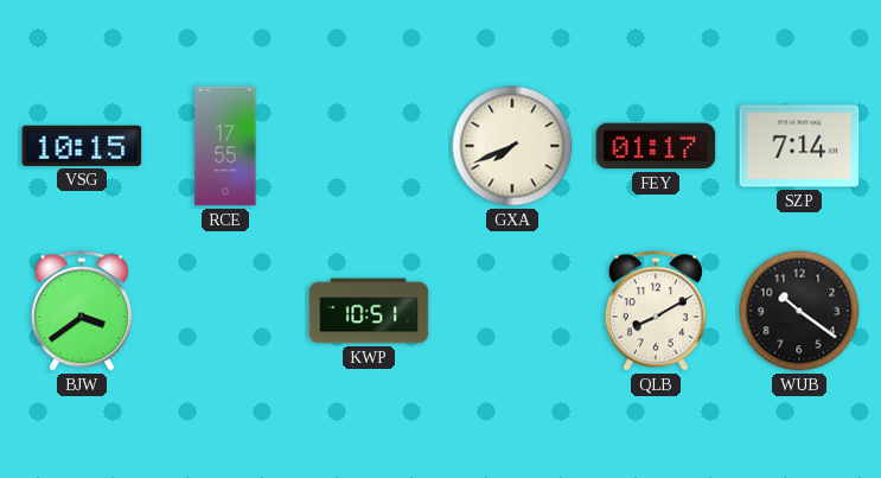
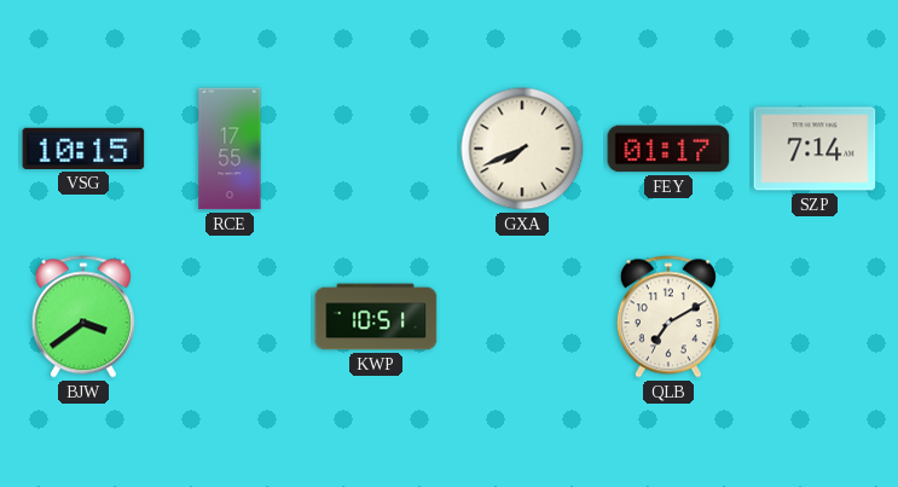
QLB: 8:10 -> 7:10
WUB: 10:21 -> none
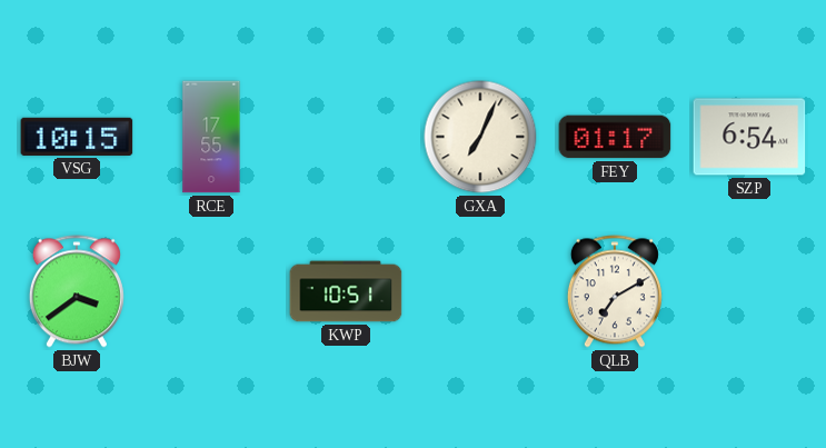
GXA: 7:41 -> 7:04
SZP: 7:14 -> 6:54
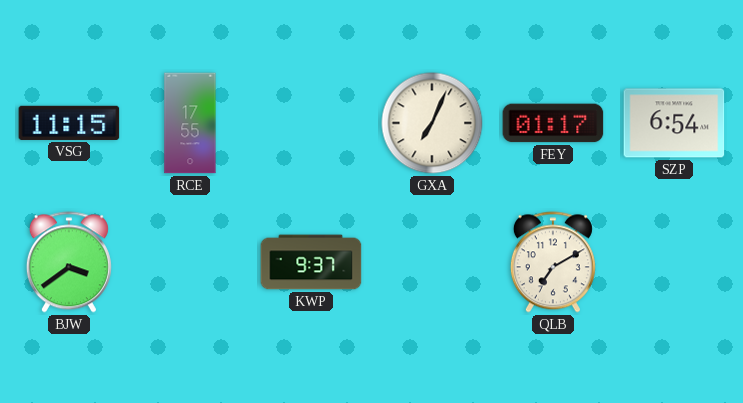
VSG: 10:15 -> 11:15
KWP: 10:51 -> 9:37
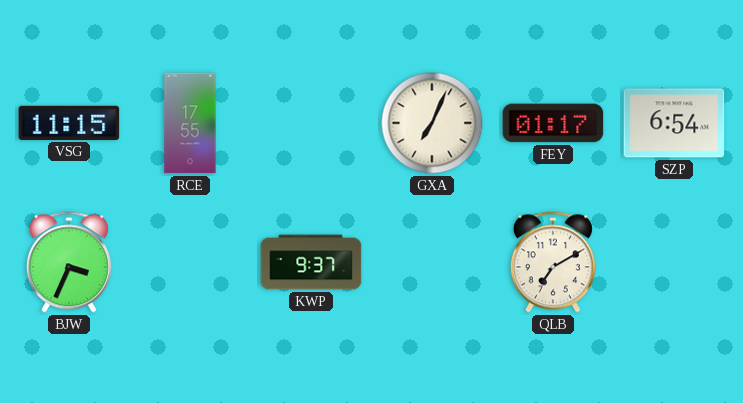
BJW: 3:39 -> 3:34
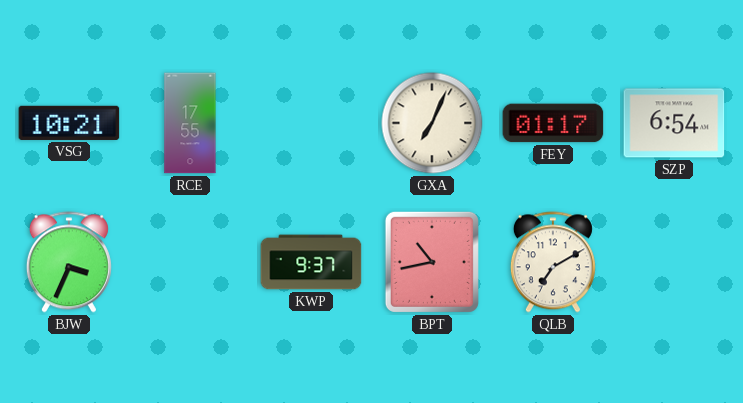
VSG: 11:15 -> 10:21
BPT: none -> 10:43
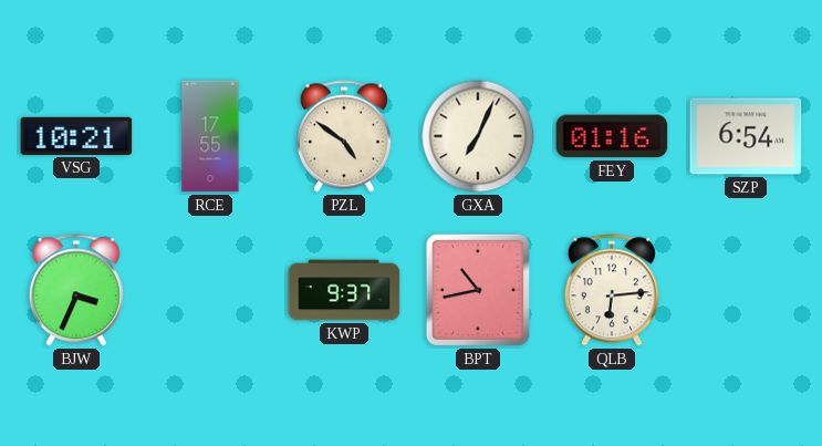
PZL: none -> 4:51
FEY: 01:17 -> 01:16
QLB: 7:10 -> 6:14
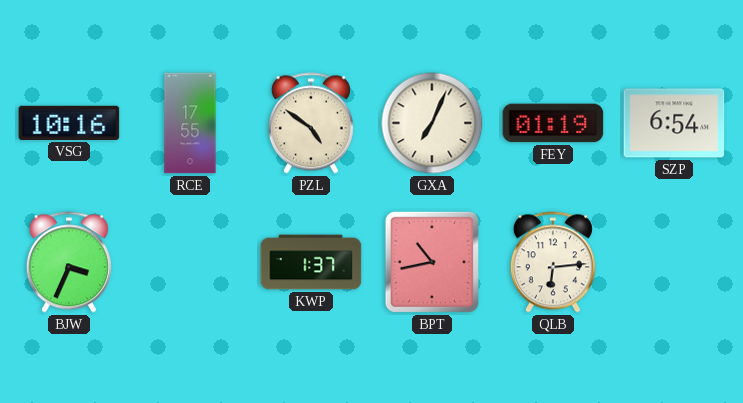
VSG: 10:21 -> 10:16
FEY: 01:16 -> 01:19
KWP: 9:37 -> 1:37
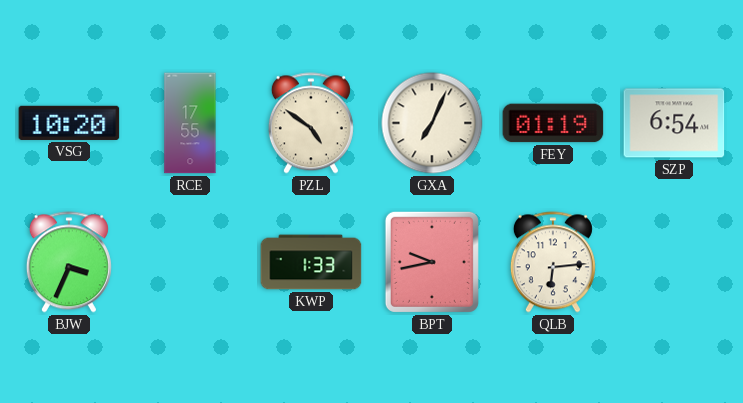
VSG: 10:16 -> 10:20
KWP: 1:37 -> 1:33
BPT: 10:43 -> 9:43
